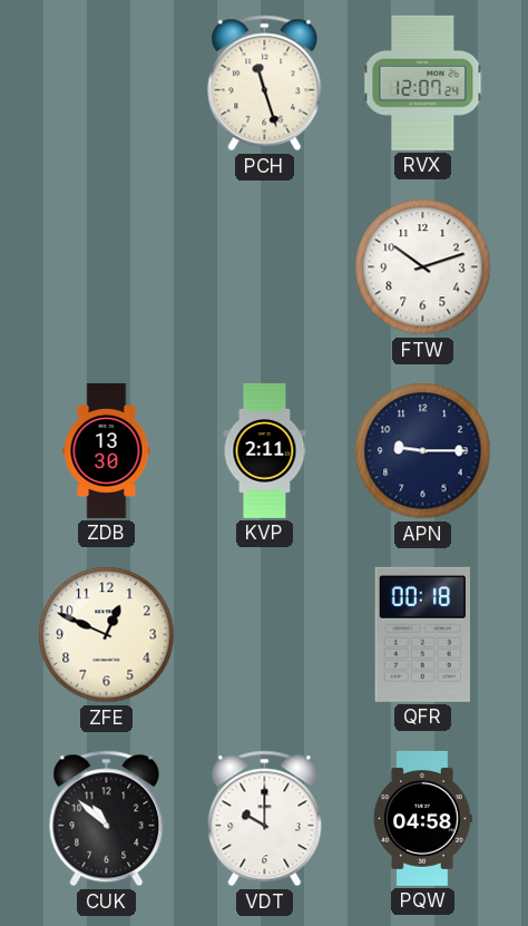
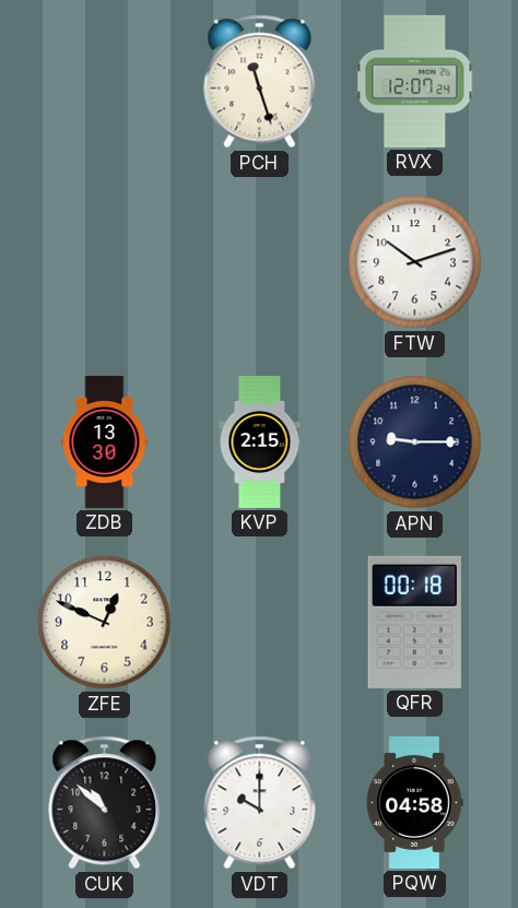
KVP: 2:11 -> 2:15
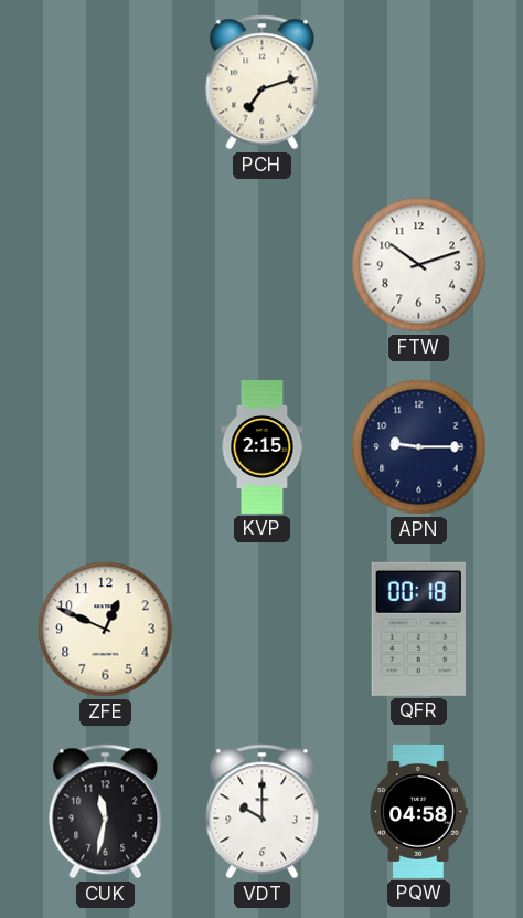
PCH: 11:27 -> 7:12
RVX: 12:07 -> none
ZDB: 13:30 -> none
CUK: 10:52 -> 11:32
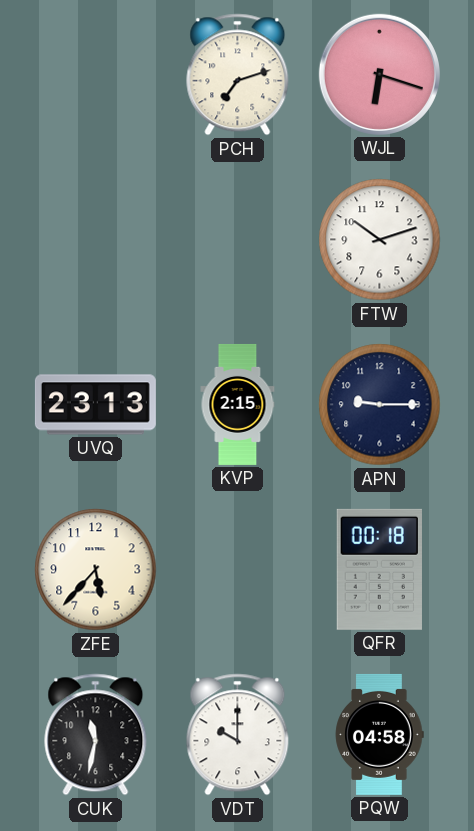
WJL: none -> 6:18
UVQ: none -> 23:13
ZFE: 12:49 -> 5:37
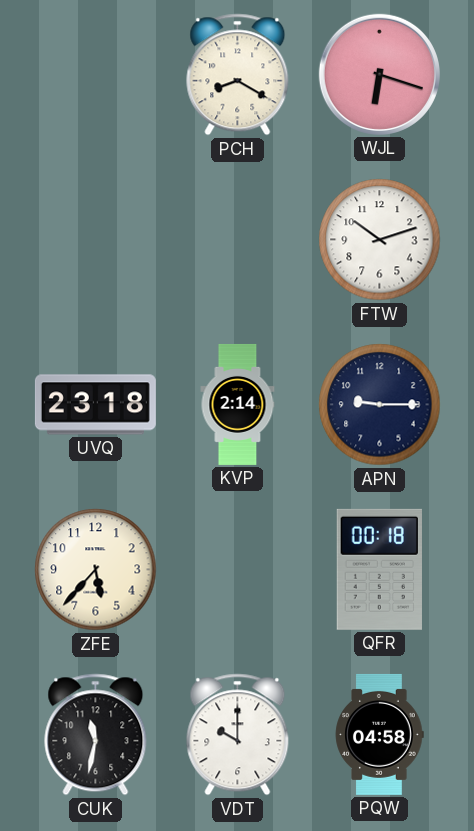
PCH: 7:12 -> 8:20
UVQ: 23:13 -> 23:18
KVP: 2:15 -> 2:14
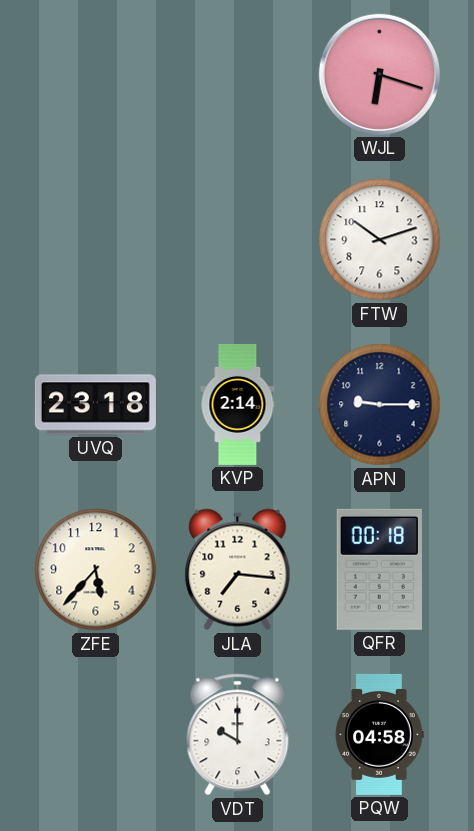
PCH: 8:20 -> none
JLA: none -> 7:16
CUK: 11:32 -> none
